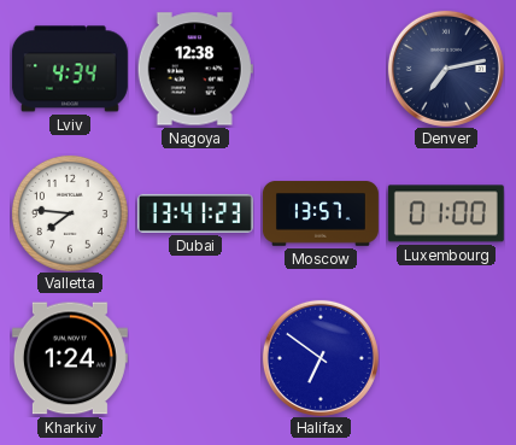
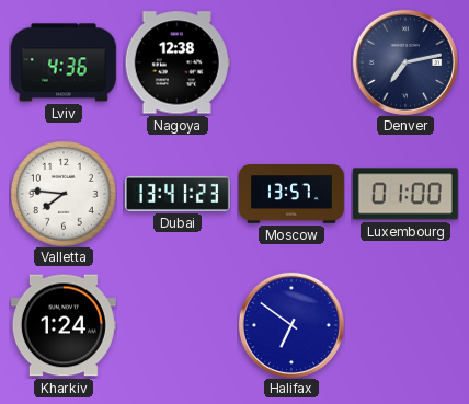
Lviv: 4:34 -> 4:36
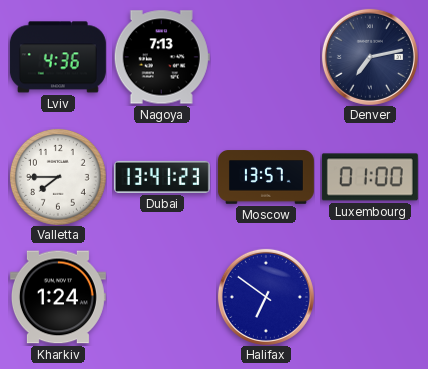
Nagoya: 12:38 -> 7:13
Valletta: 7:46 -> 7:45
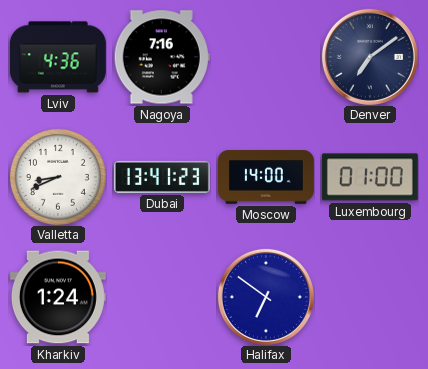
Nagoya: 7:13 -> 7:16
Denver: 7:13 -> 7:09
Valletta: 7:45 -> 8:41
Moscow: 13:57 -> 14:00
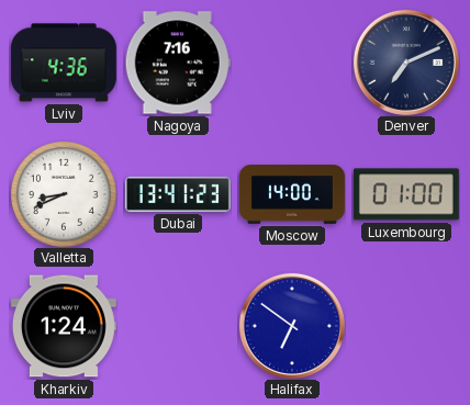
Denver: 7:09 -> 7:11
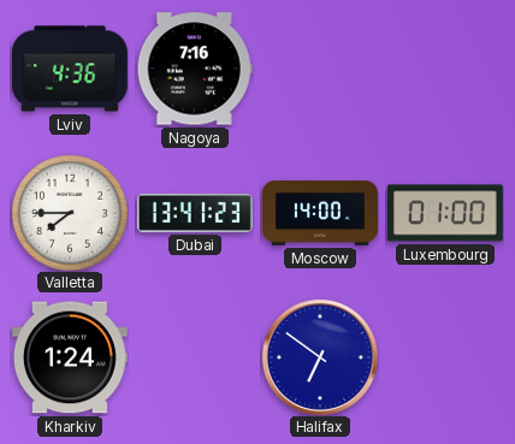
Denver: 7:11 -> none
Valletta: 8:41 -> 7:45
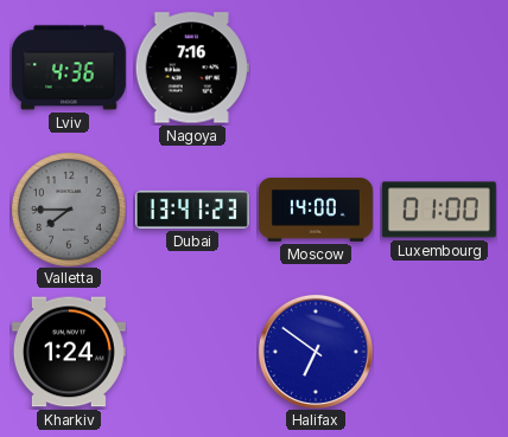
Valletta dial: white -> grey
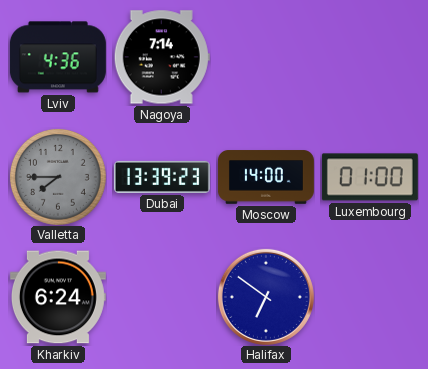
Nagoya: 7:16 -> 7:14
Dubai: 13:41 -> 13:39
Kharkiv: 1:24 -> 6:24
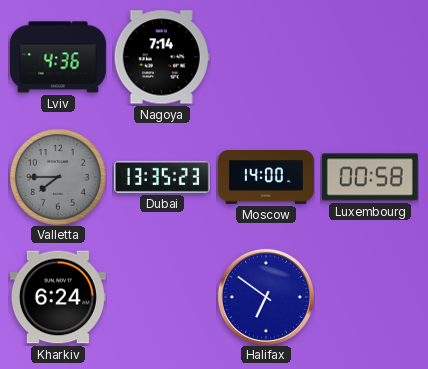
Dubai: 13:39 -> 13:35
Luxembourg: 01:00 -> 00:58
